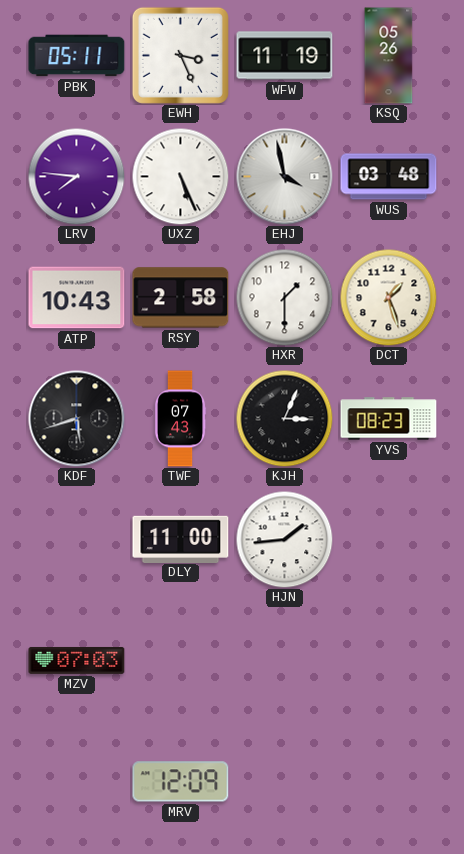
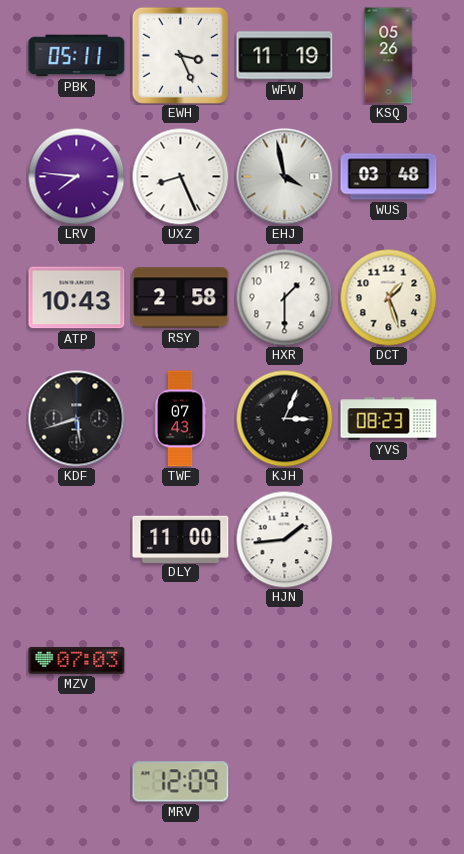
UXZ: 5:26 -> 8:26
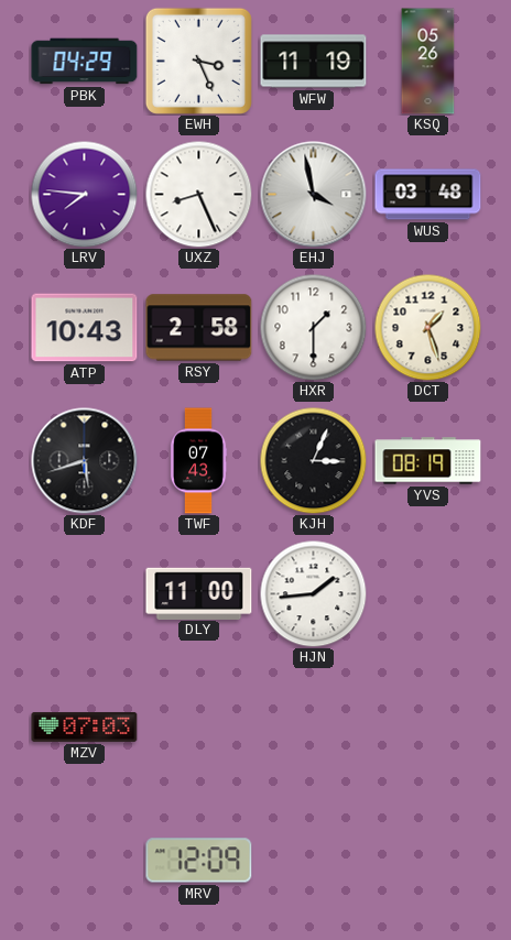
PBK: 05:11 -> 04:29
YVS: 08:23 -> 08:19
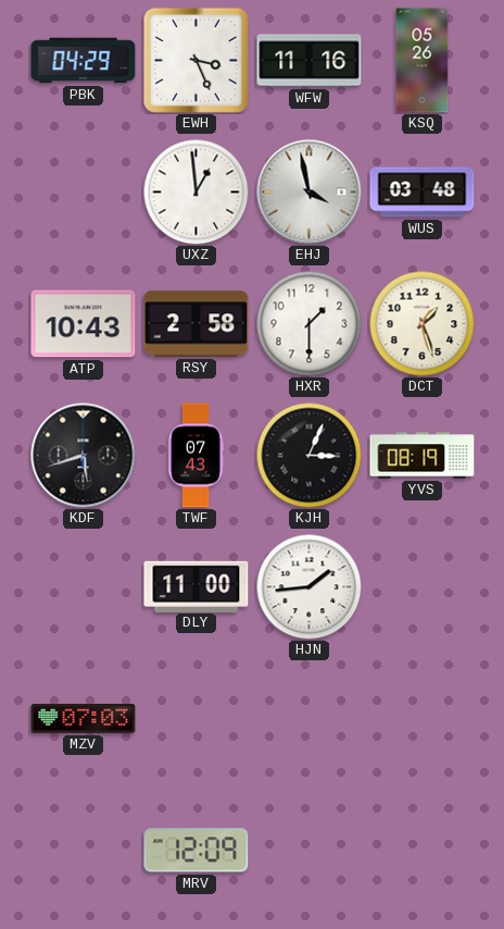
WFW: 11:19 -> 11:16
LRV: 7:46 -> none
UXZ: 8:26 -> 12:59
